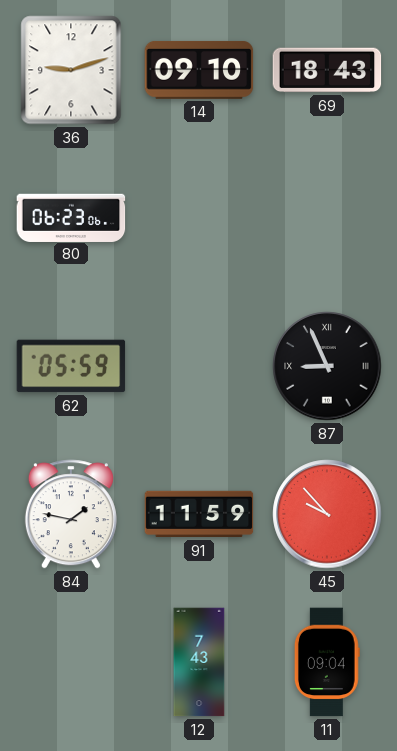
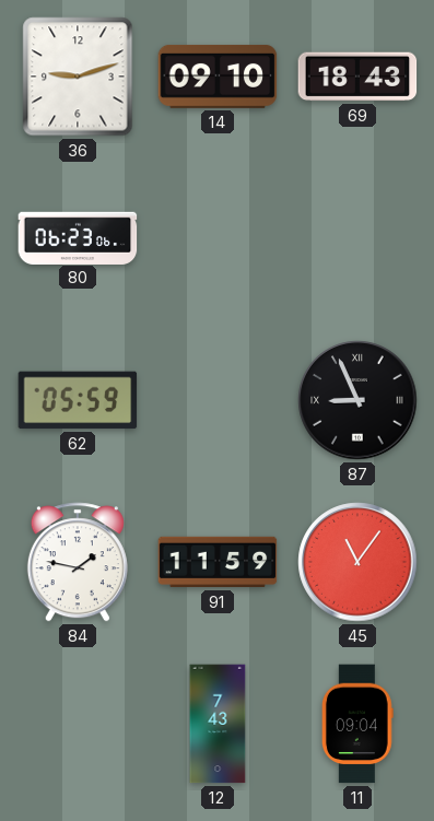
45: 9:53 -> 11:06
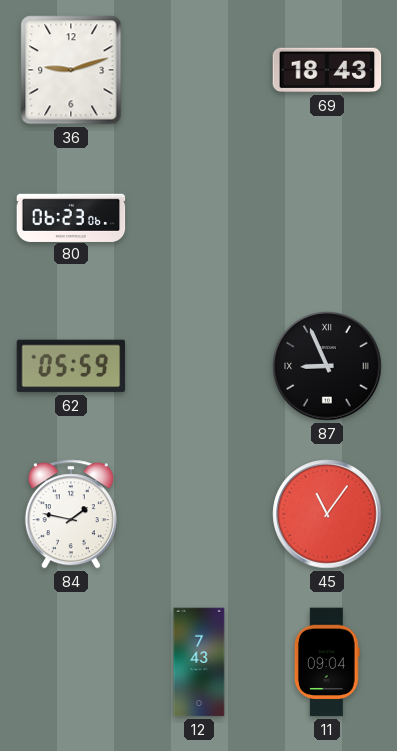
14: 09:10 -> none
91: 11:59 -> none
